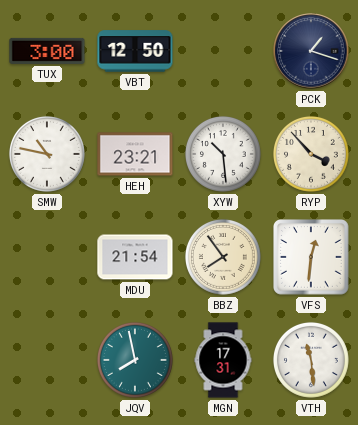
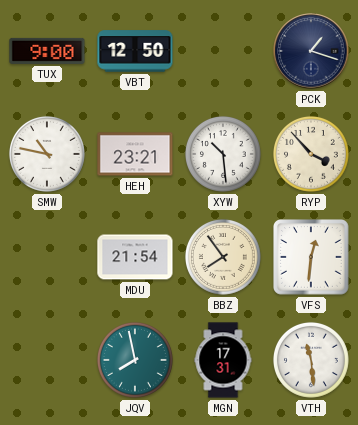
TUX: 3:00 -> 9:00
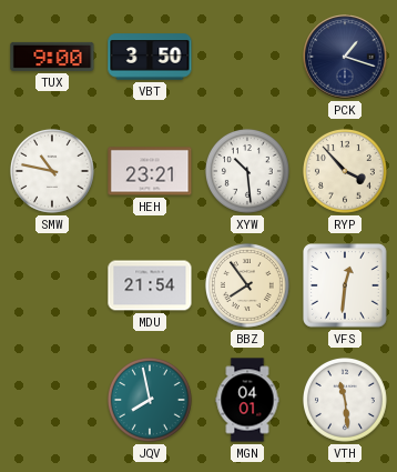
VBT: 12:50 -> 3:50
MGN: 17:31 -> 04:01
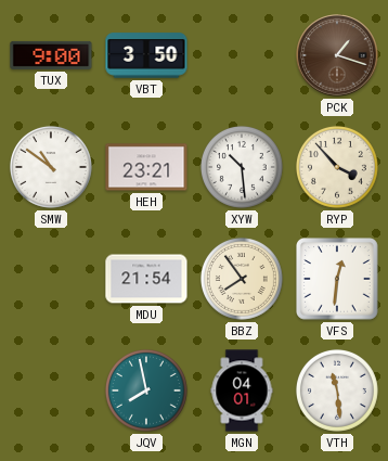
PCK dial: navy -> brown
SMW: 10:47 -> 10:51
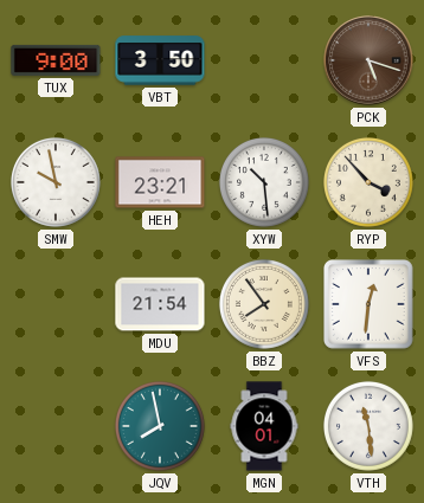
PCK: 1:18 -> 5:18
SMW: 10:51 -> 9:58
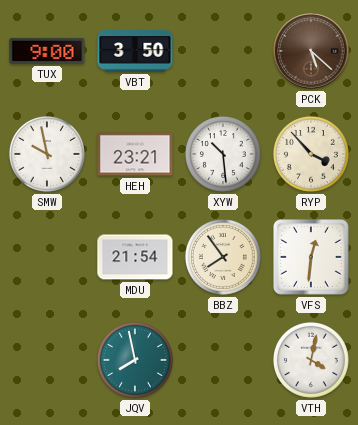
PCK: 5:18 -> 5:22
MGN: 04:01 -> none
VTH: 11:29 -> 4:02
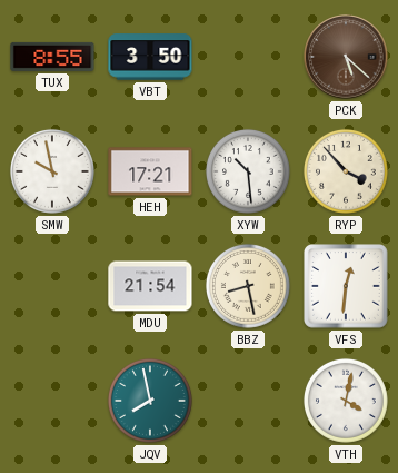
TUX: 9:00 -> 8:55
HEH: 23:21 -> 17:21
BBZ: 7:54 -> 8:28
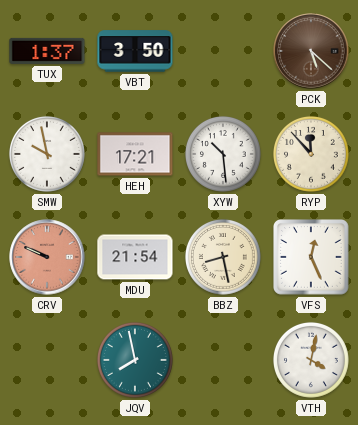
TUX: 8:55 -> 1:37
RYP: 3:53 -> 11:53
CRV: none -> 9:49
VFS: 12:31 -> 12:26
